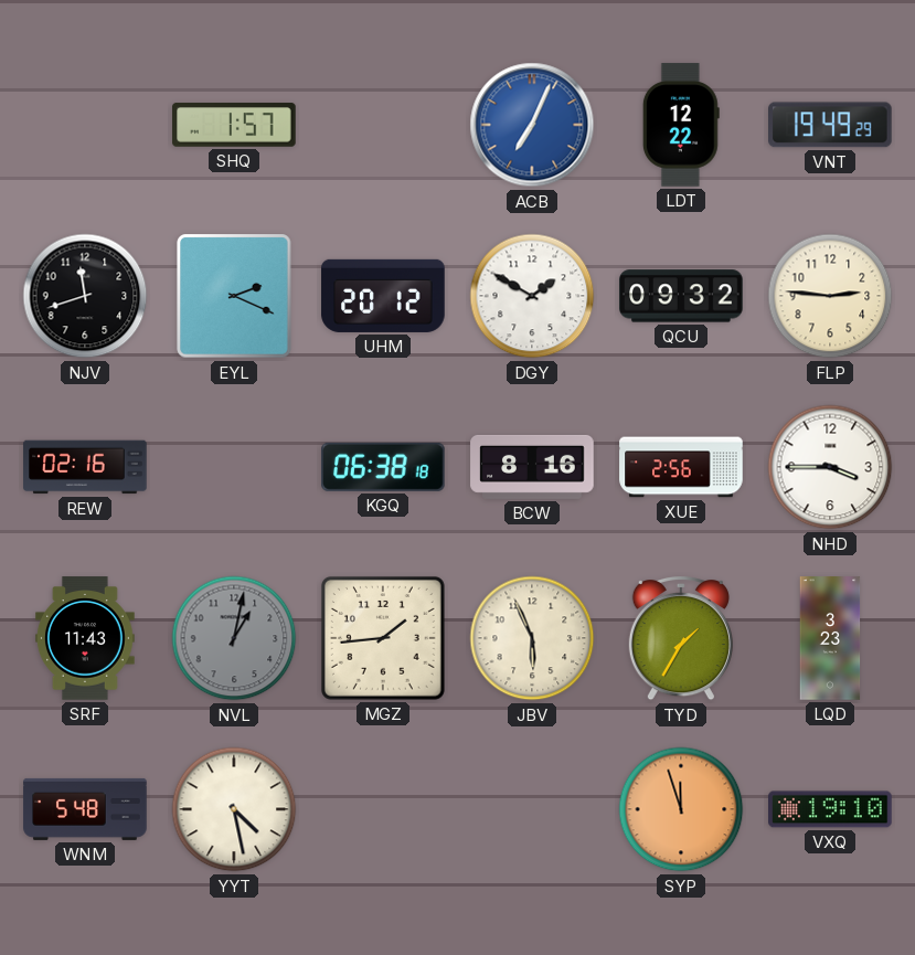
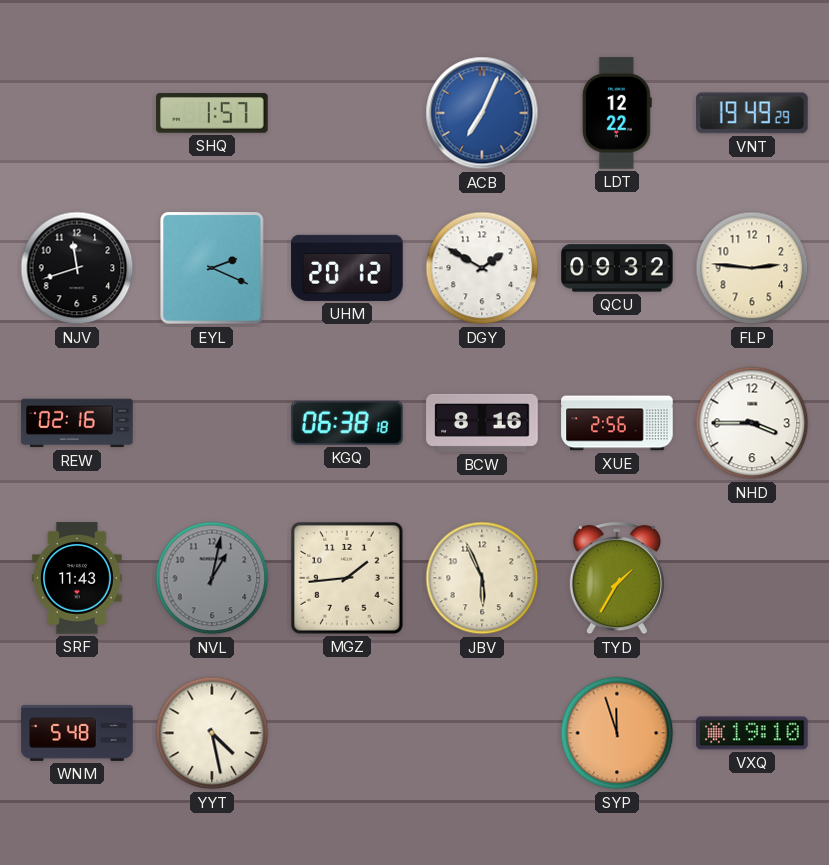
LQD: 3:23 -> none
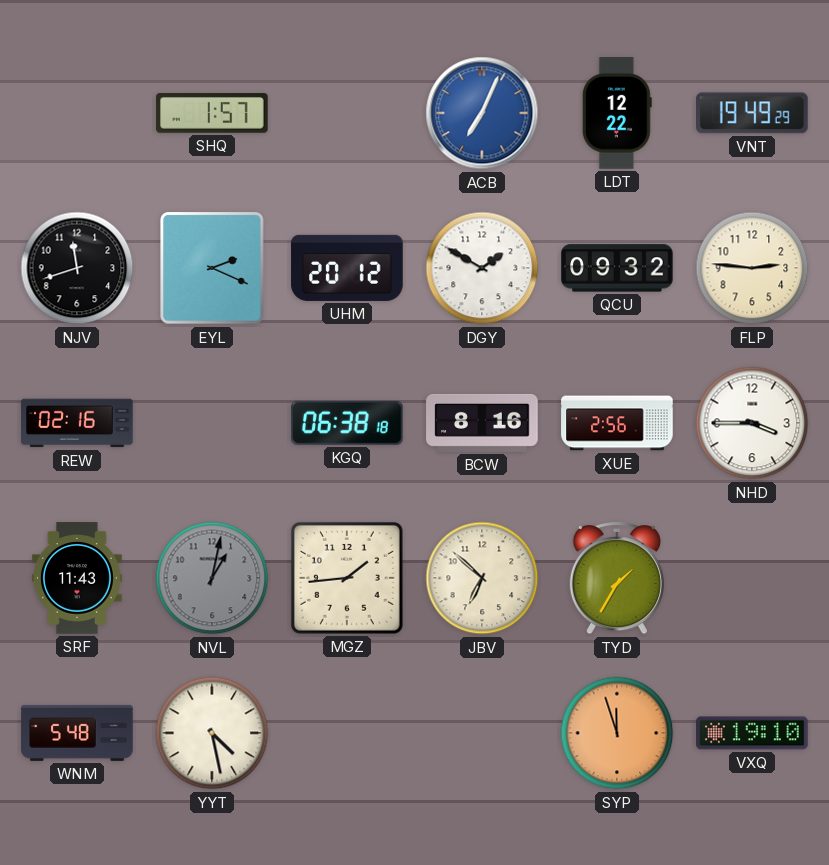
JBV: 5:56 -> 6:52
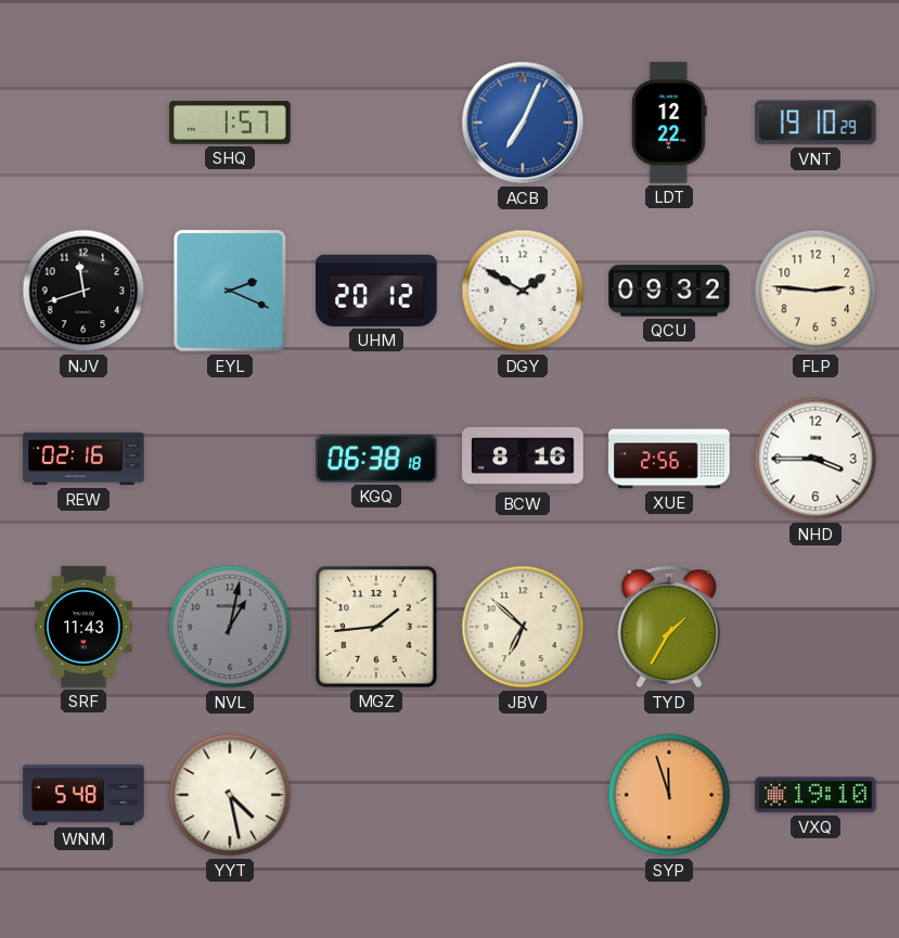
VNT: 19:49 -> 19:10
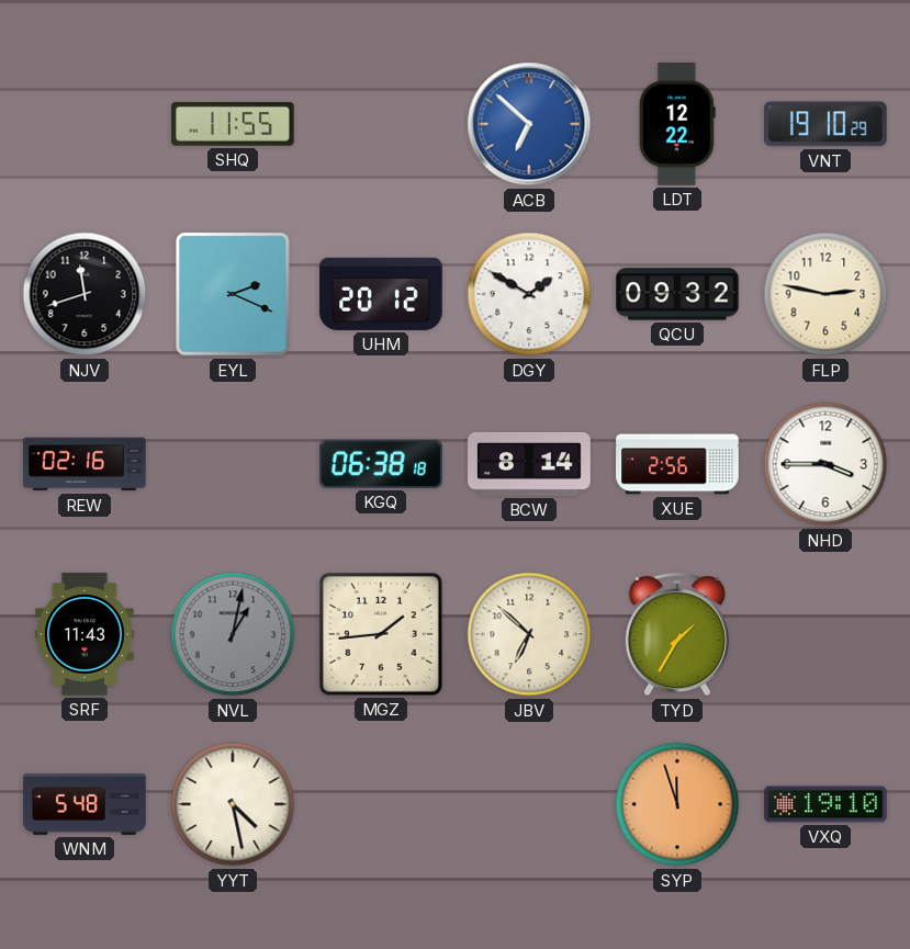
SHQ: 1:57 -> 11:55
ACB: 7:04 -> 6:52
FLP: 2:46 -> 2:47
BCW: 8:16 -> 8:14
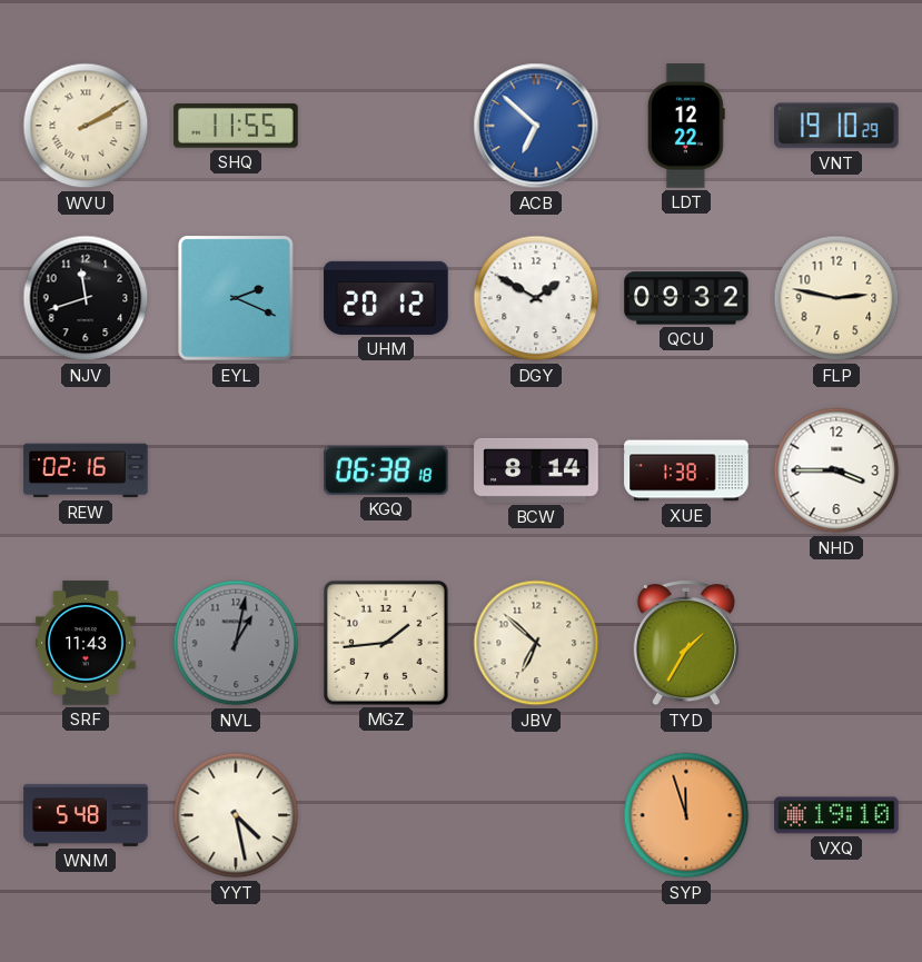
WVU: none -> 2:10
XUE: 2:56 -> 1:38
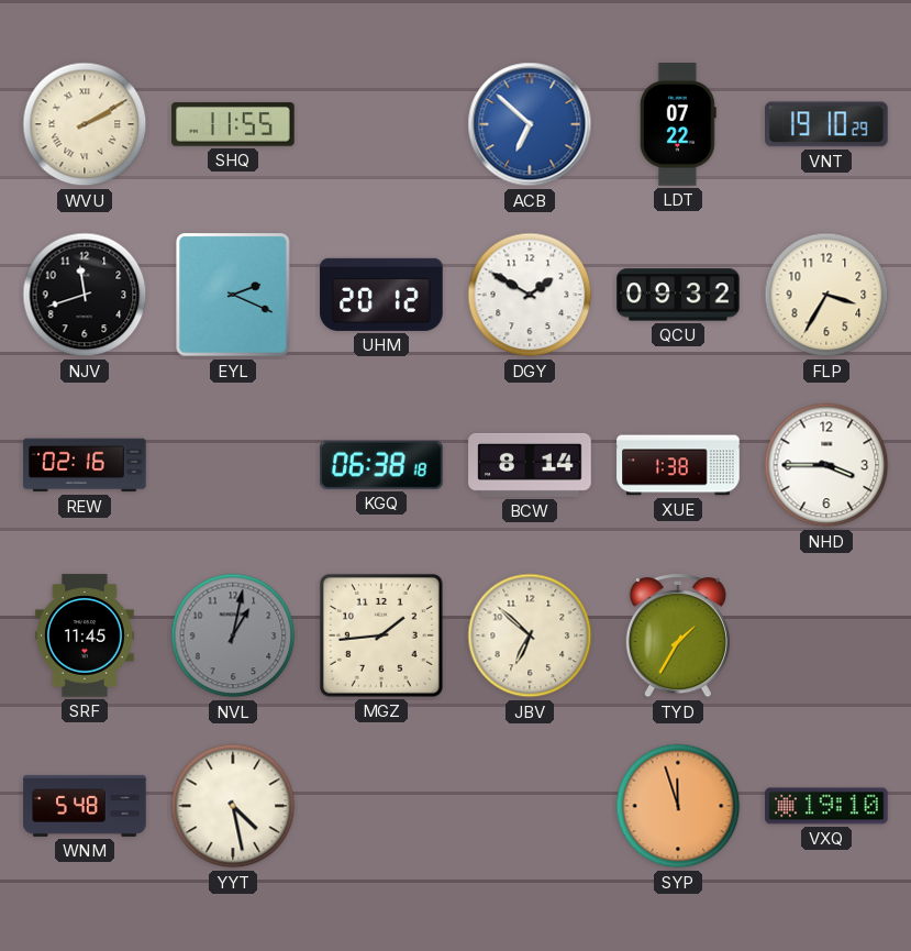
LDT: 12:22 -> 07:22
FLP: 2:47 -> 3:35
SRF: 11:43 -> 11:45
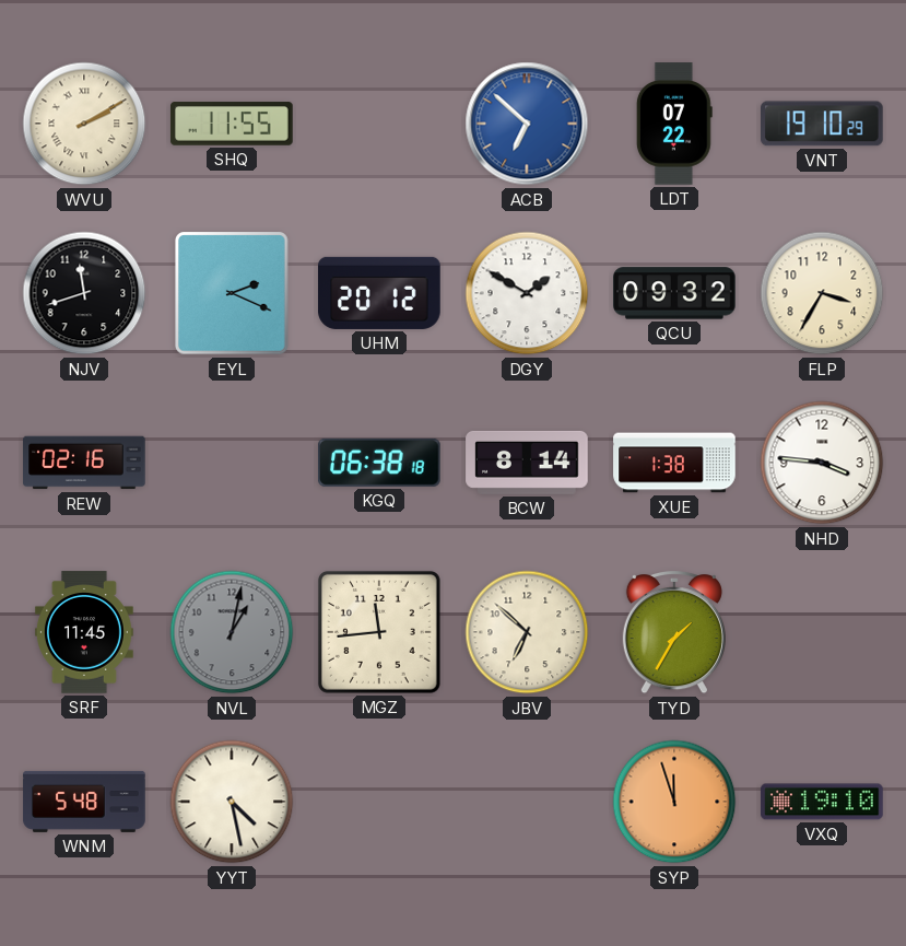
NHD: 3:45 -> 3:46
MGZ: 1:44 -> 11:44
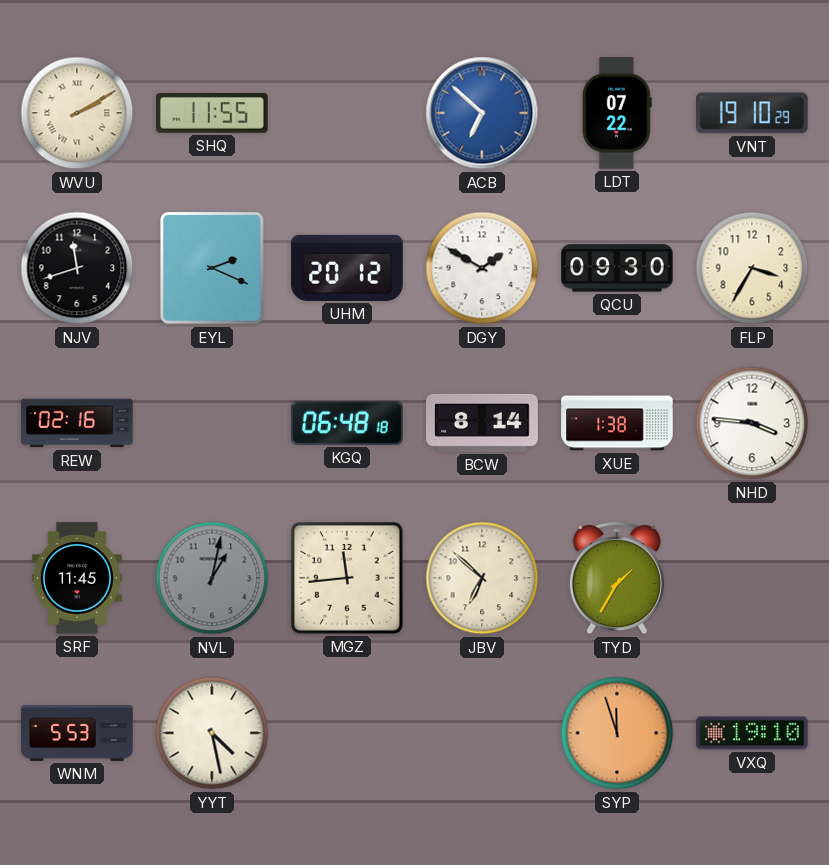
QCU: 09:32 -> 09:30
KGQ: 06:38 -> 06:48
WNM: 5:48 -> 5:53
